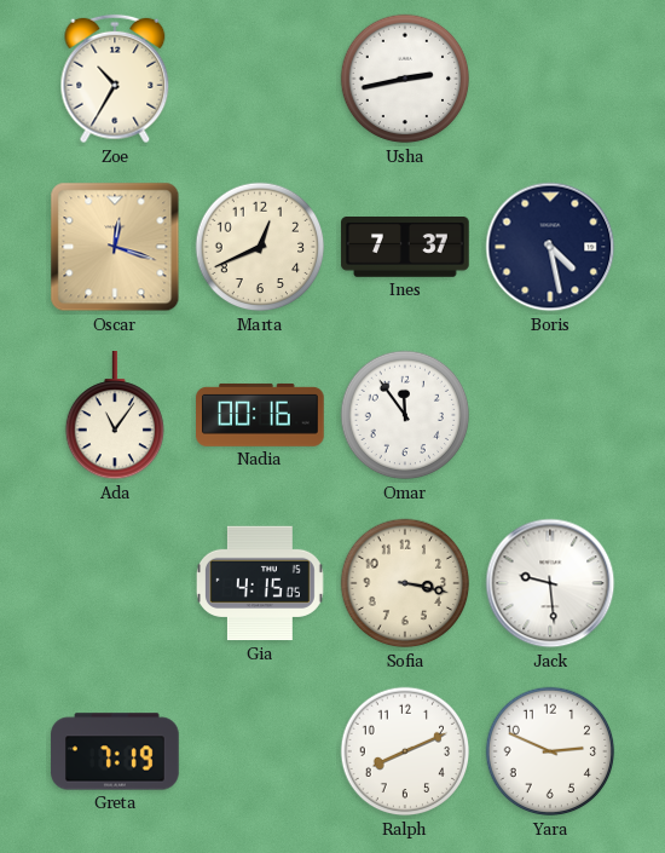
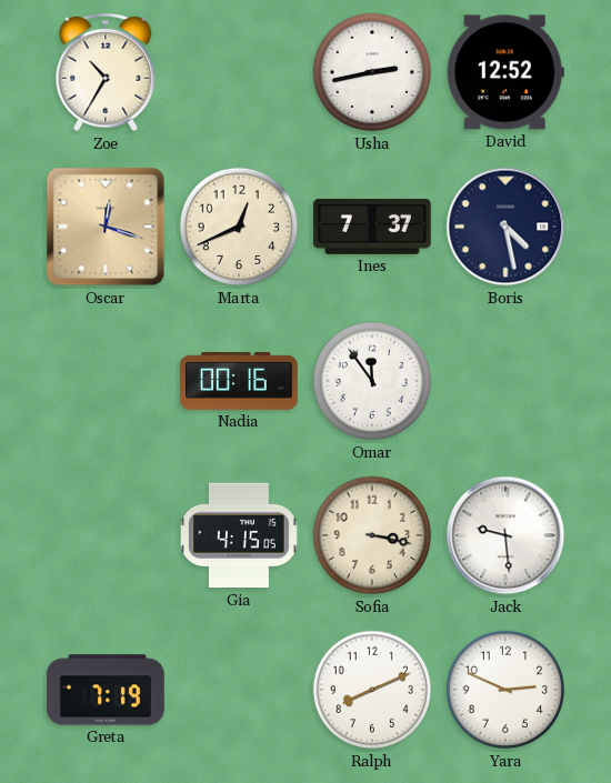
David: none -> 12:52
Ada: 11:06 -> none
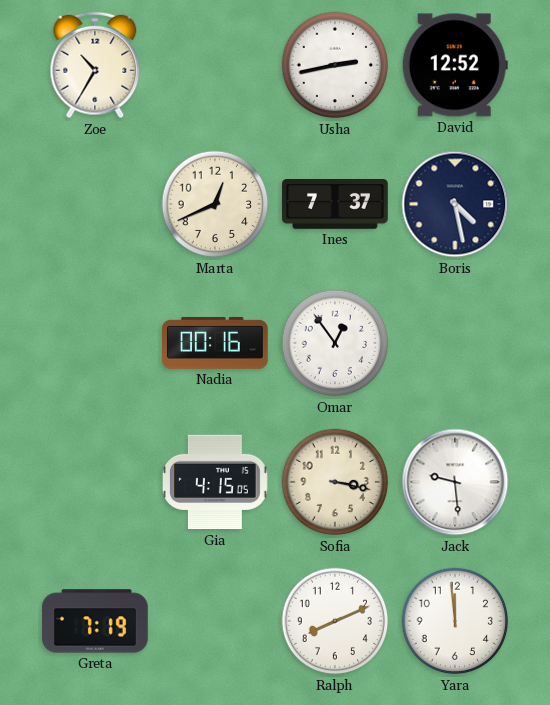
Oscar: 12:18 -> none
Omar: 11:54 -> 12:54
Yara: 2:49 -> 11:59
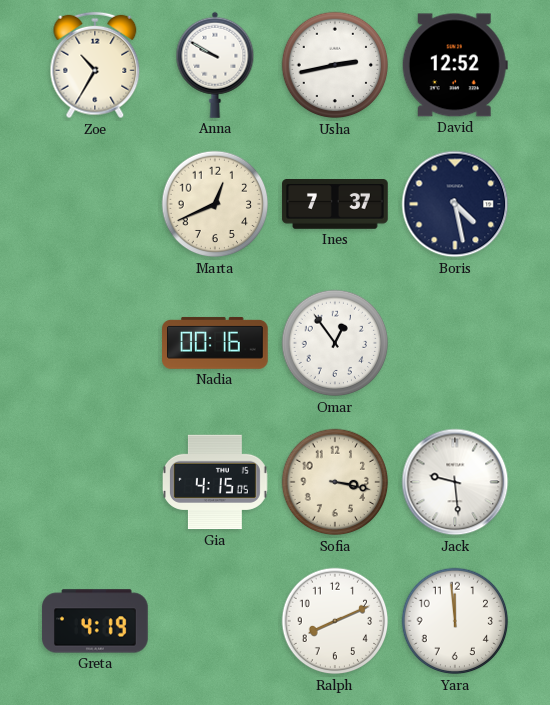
Anna: none -> 9:50
Greta: 7:19 -> 4:19
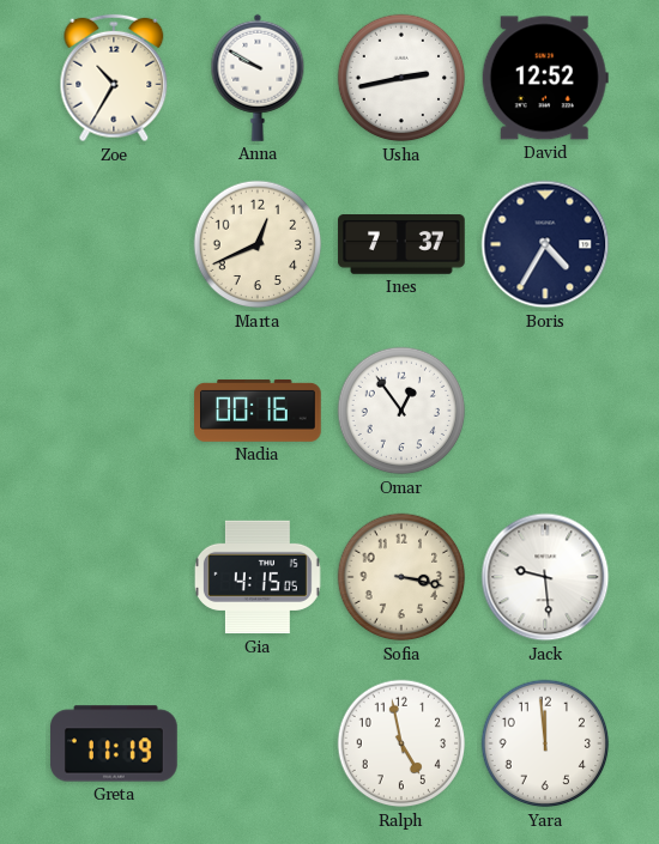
Boris: 4:28 -> 4:35
Greta: 4:19 -> 11:19
Ralph: 8:11 -> 4:58
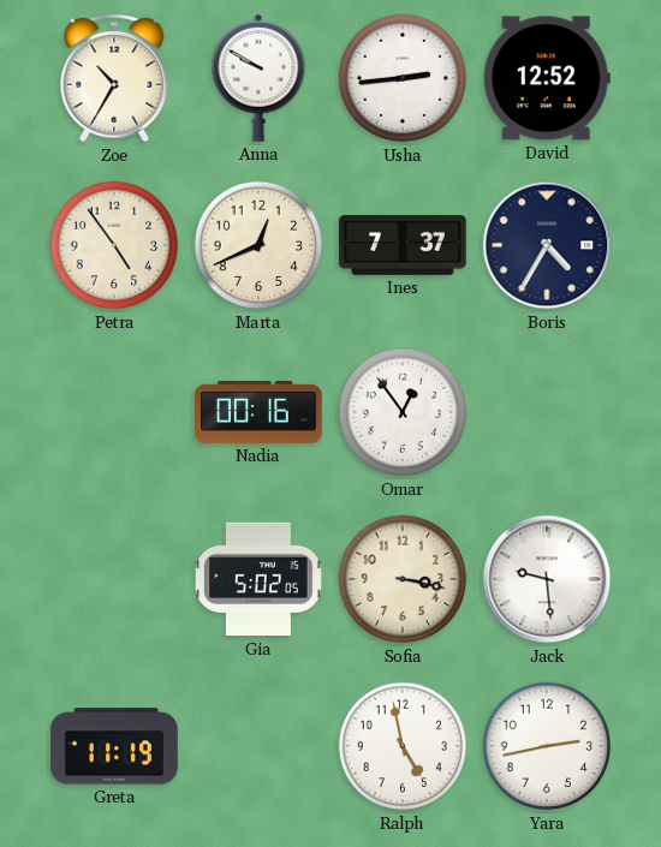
Usha: 2:43 -> 2:44
Petra: none -> 4:54
Gia: 4:15 -> 5:02
Yara: 11:59 -> 2:43
